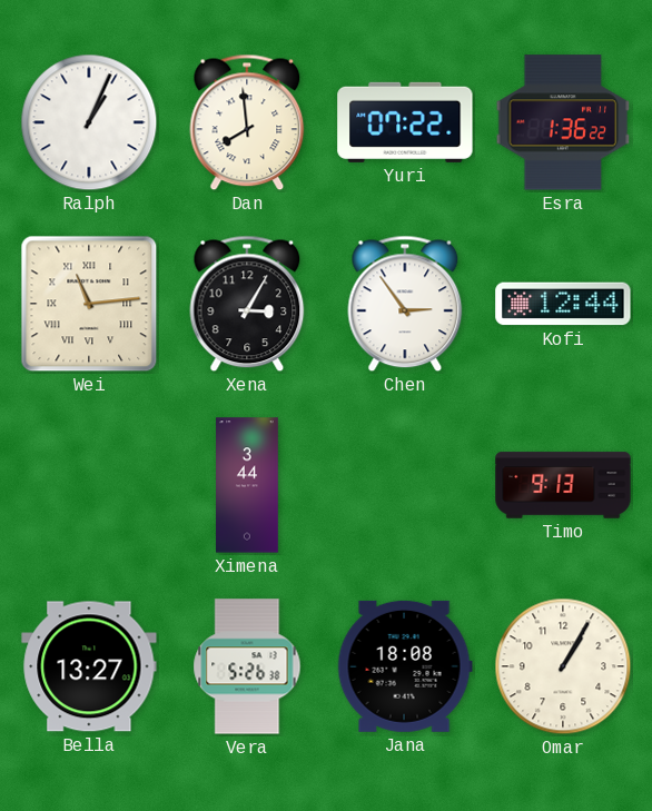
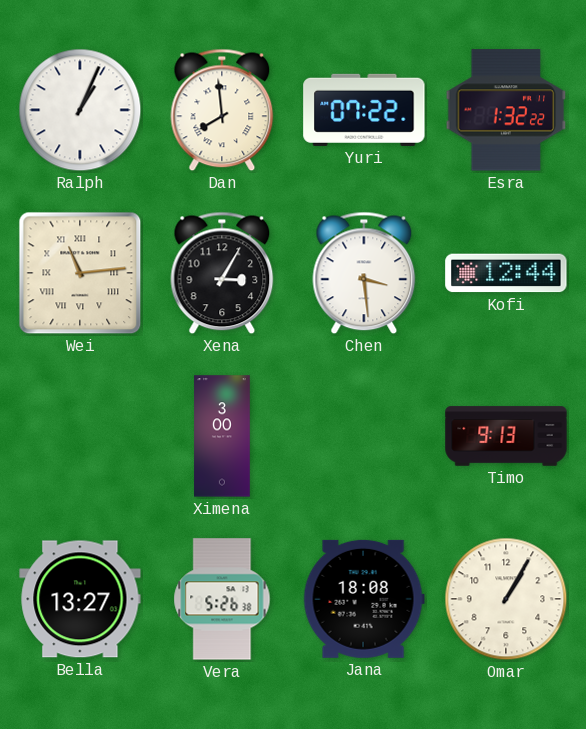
Esra: 1:36 -> 1:32
Chen: 2:54 -> 3:29
Ximena: 3:44 -> 3:00
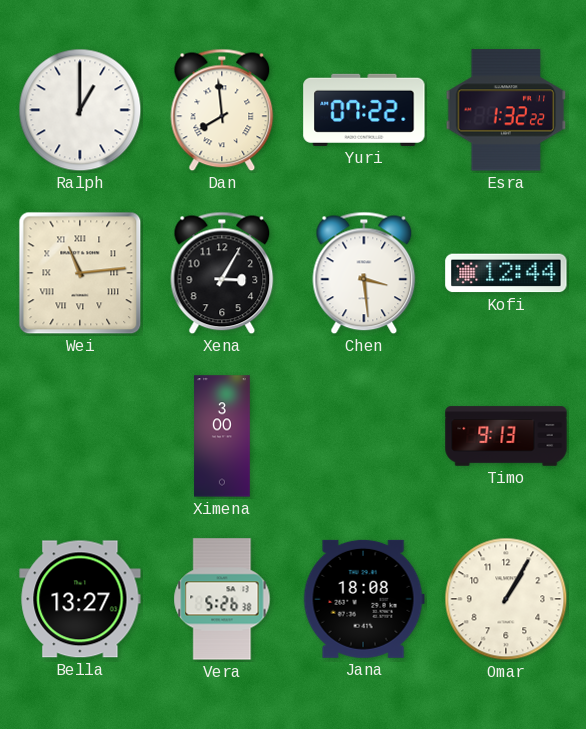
Ralph: 1:04 -> 1:00
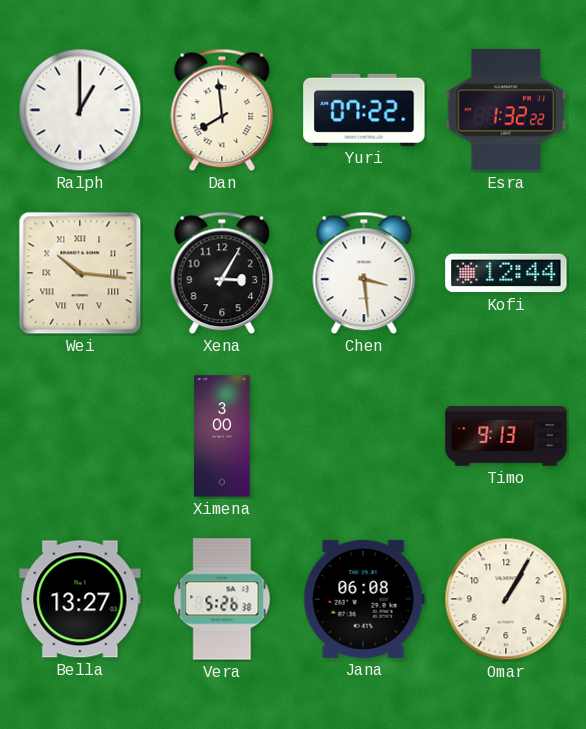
Wei: 11:14 -> 10:16
Jana: 18:08 -> 06:08
